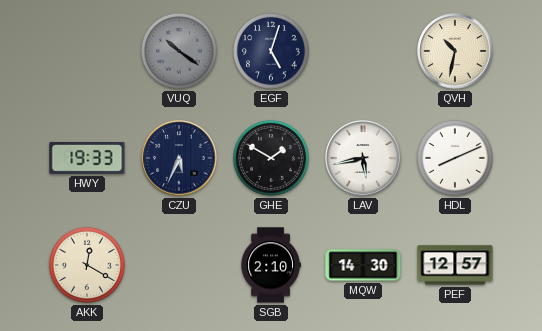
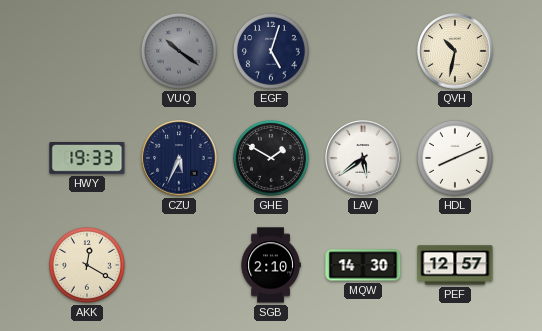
LAV: 5:43 -> 5:39
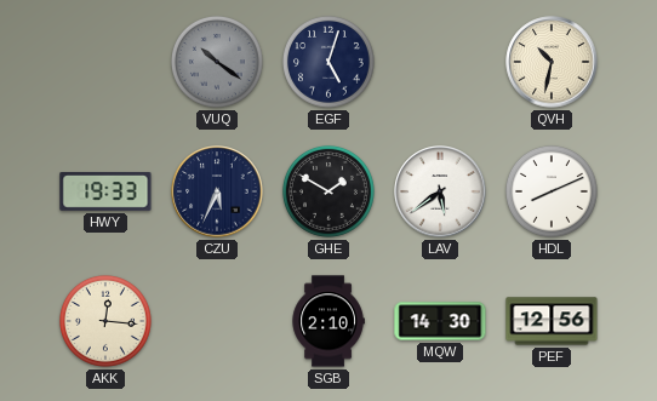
AKK: 12:20 -> 12:16
PEF: 12:57 -> 12:56
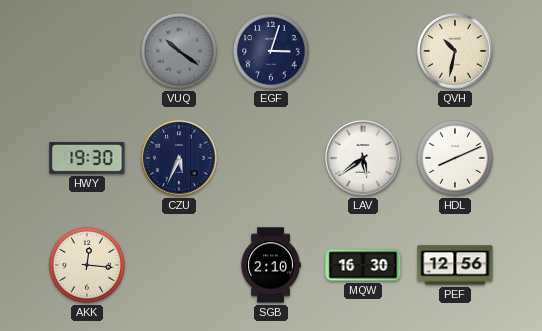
EGF: 5:03 -> 3:03
HWY: 19:33 -> 19:30
GHE: 1:50 -> none
MQW: 14:30 -> 16:30
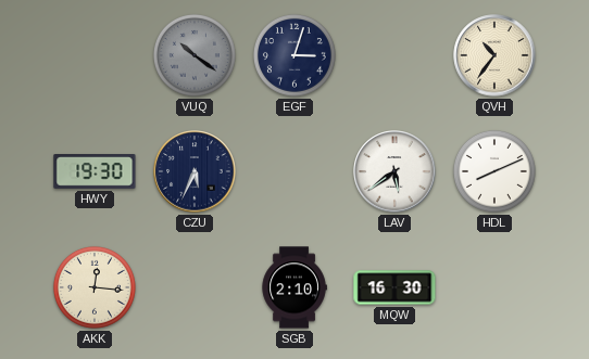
QVH: 10:32 -> 10:36
PEF: 12:56 -> none
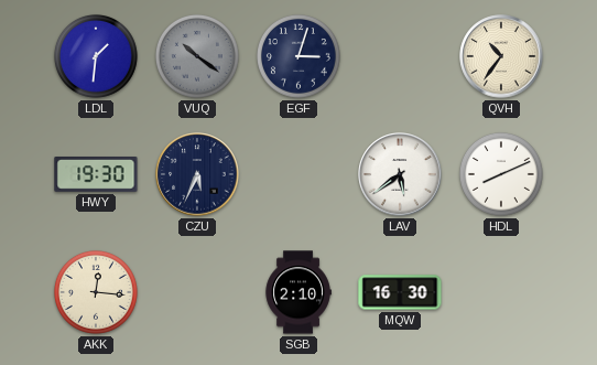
LDL: none -> 1:31
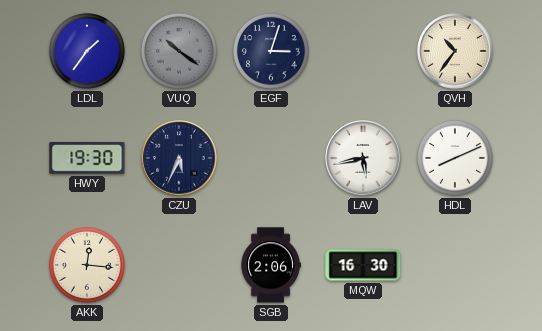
LDL: 1:31 -> 1:36
LAV: 5:39 -> 5:43
SGB: 2:10 -> 2:06
